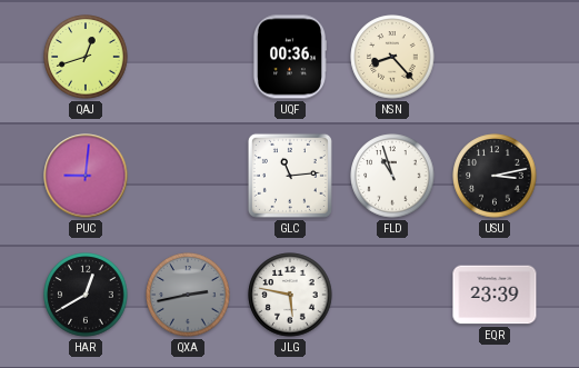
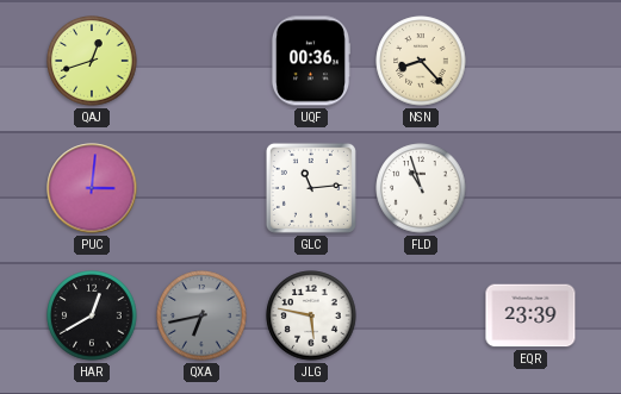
PUC: 9:01 -> 3:01
USU: 3:13 -> none
QXA: 2:43 -> 6:43
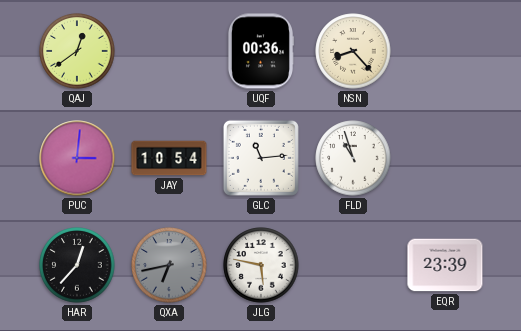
QAJ: 12:42 -> 12:39
JAY: none -> 10:54
HAR: 12:40 -> 12:37
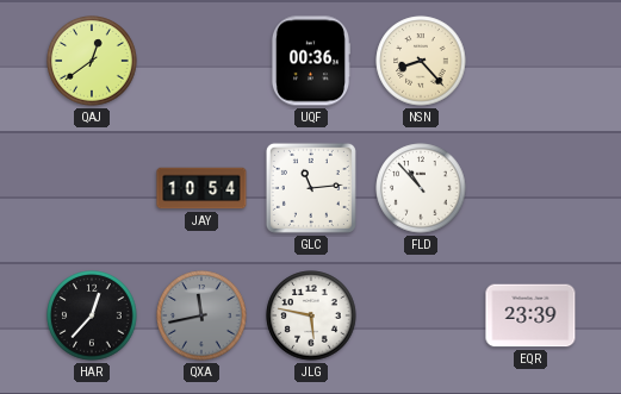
PUC: 3:01 -> none
FLD: 10:57 -> 10:53
QXA: 6:43 -> 11:43
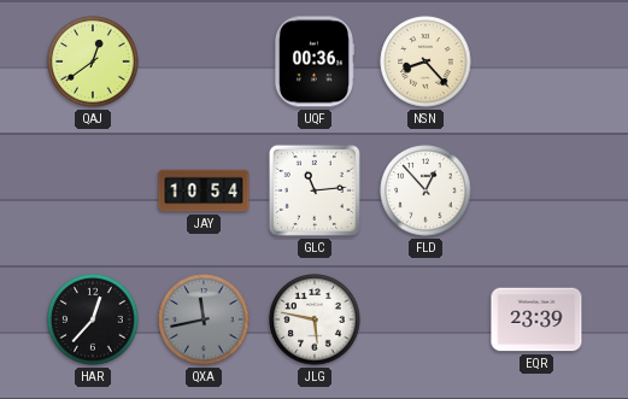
FLD: 10:53 -> 12:53
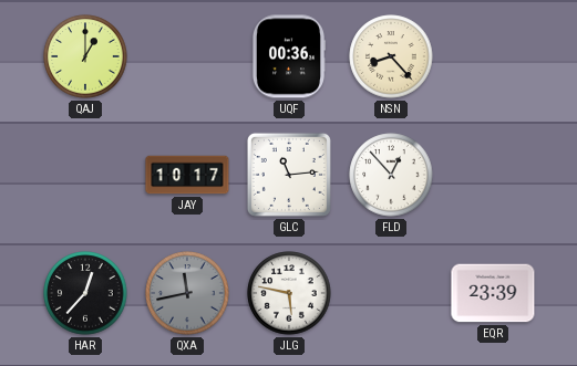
QAJ: 12:39 -> 1:00
JAY: 10:54 -> 10:17
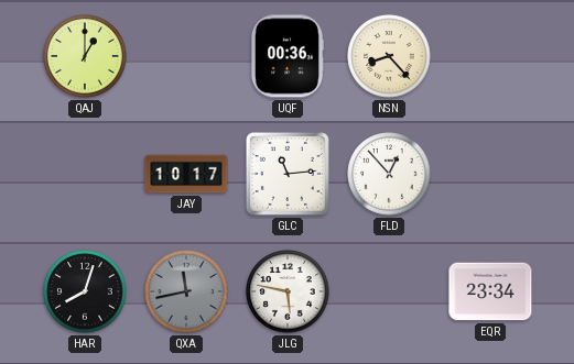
HAR: 12:37 -> 8:03
EQR: 23:39 -> 23:34
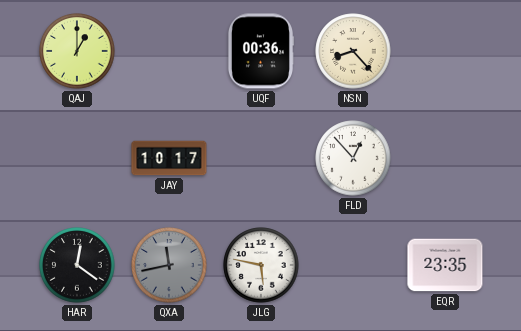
GLC: 11:14 -> none
HAR: 8:03 -> 12:21
EQR: 23:34 -> 23:35
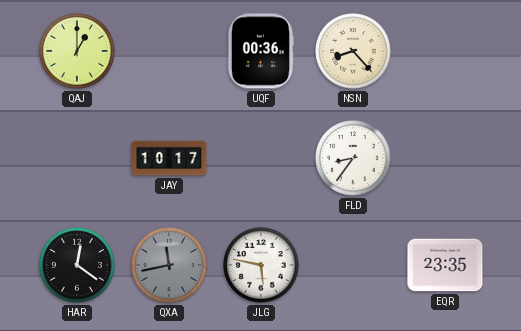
FLD: 12:53 -> 8:36
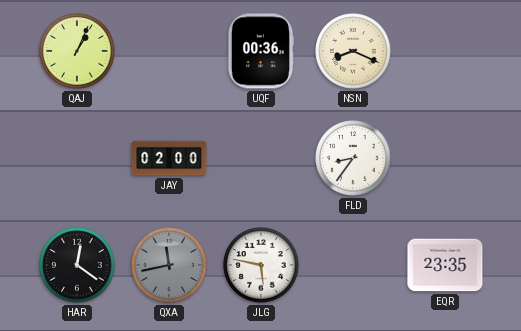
QAJ: 1:00 -> 1:04
NSN: 8:23 -> 8:19
JAY: 10:17 -> 02:00
